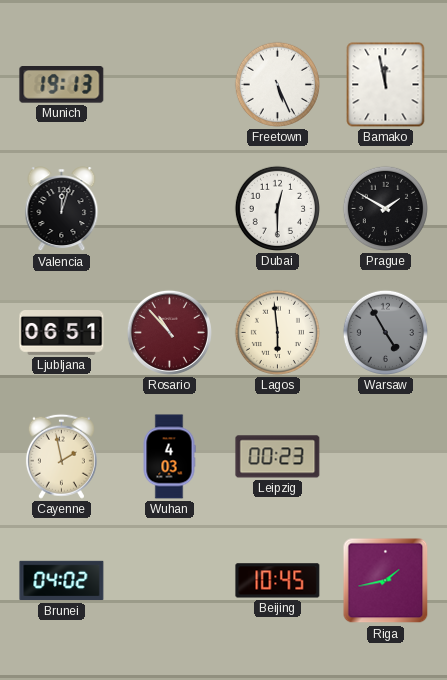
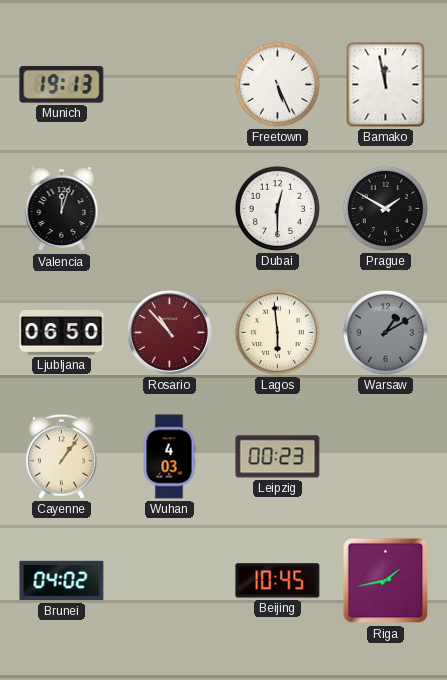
Ljubljana: 06:51 -> 06:50
Warsaw: 4:55 -> 1:10
Cayenne: 1:58 -> 1:06
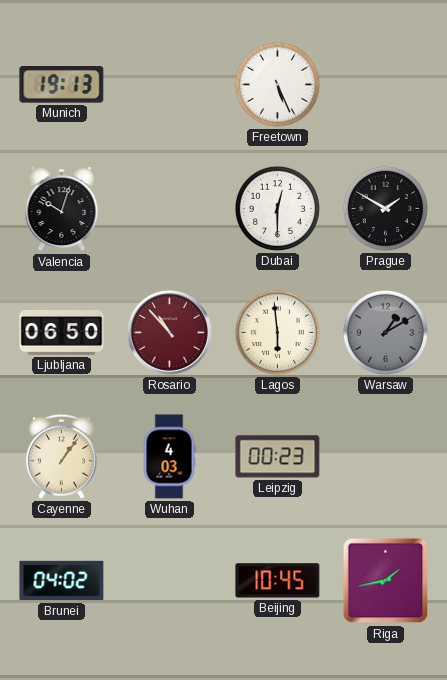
Bamako: 11:58 -> none
Valencia: 12:03 -> 10:03
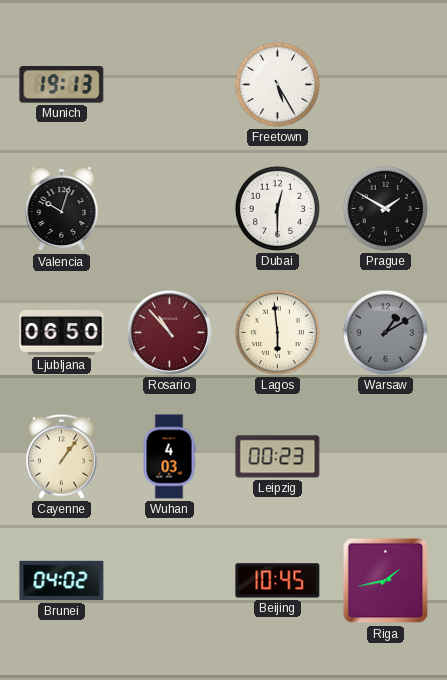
Freetown: 5:26 -> 5:25
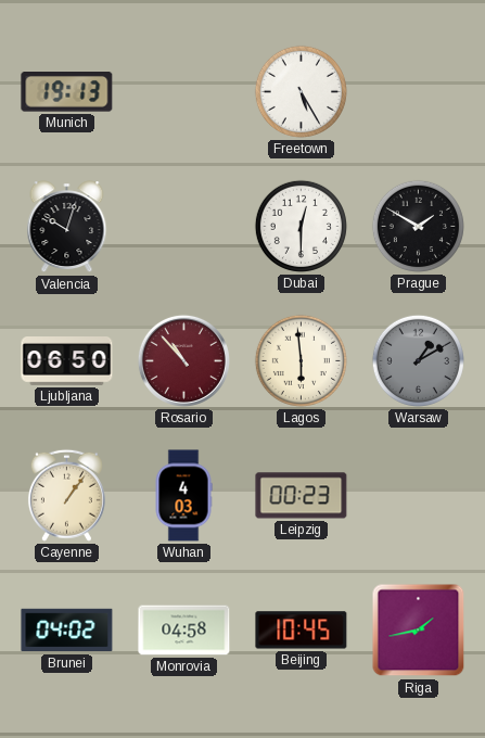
Monrovia: none -> 04:58
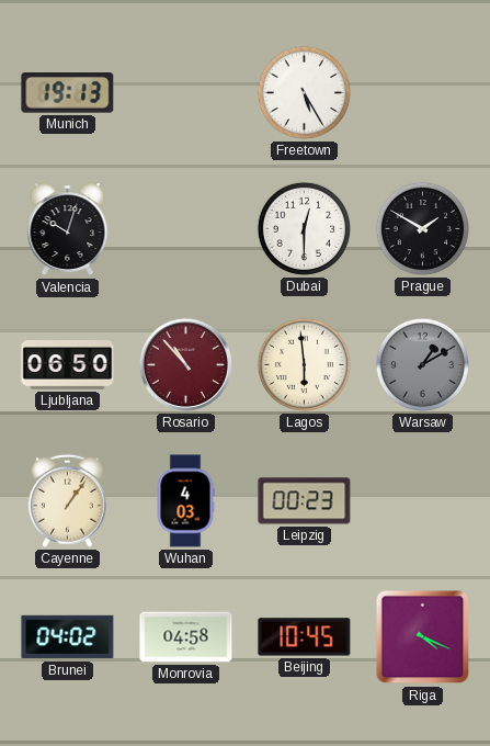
Riga: 1:43 -> 4:19
